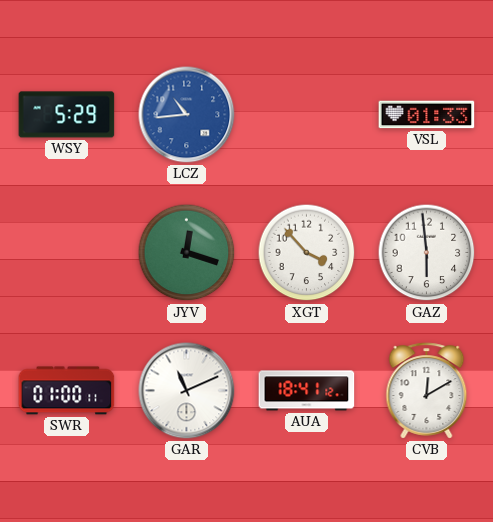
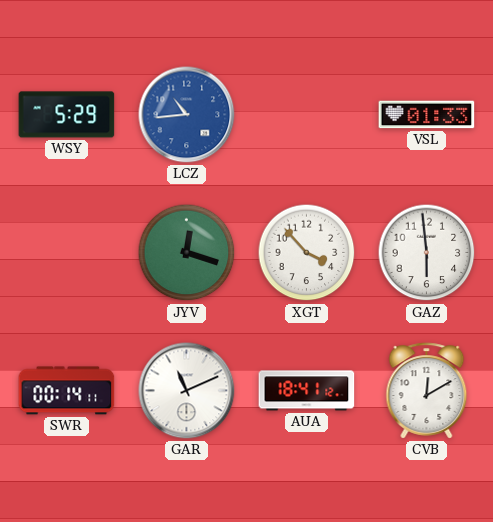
SWR: 01:00 -> 00:14
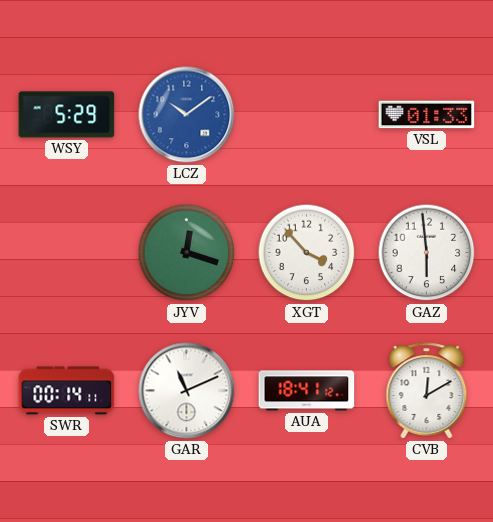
LCZ: 10:44 -> 10:09
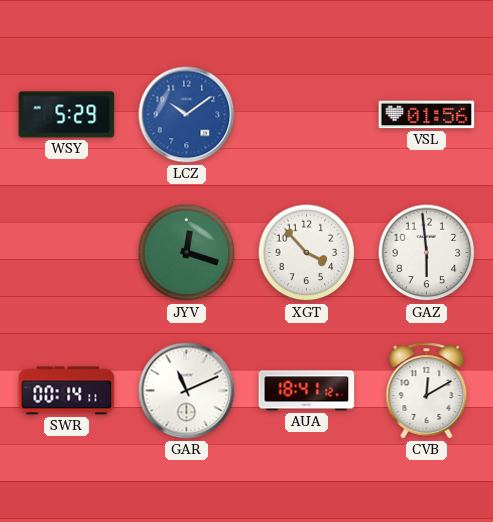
VSL: 01:33 -> 01:56
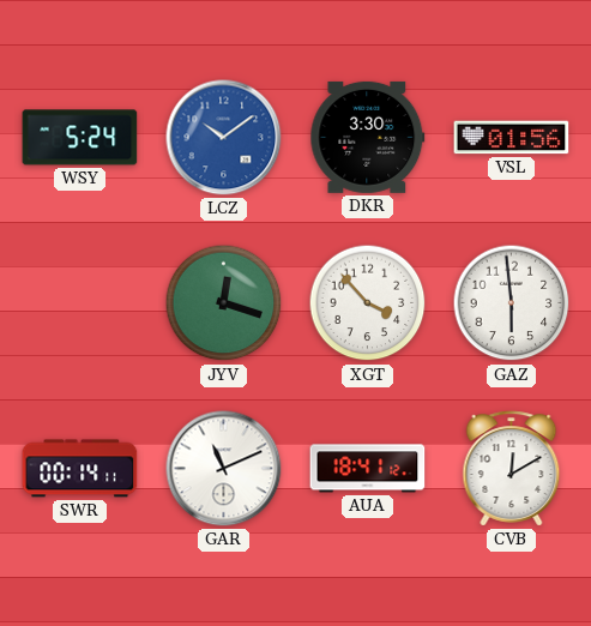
WSY: 5:29 -> 5:24
DKR: none -> 3:30
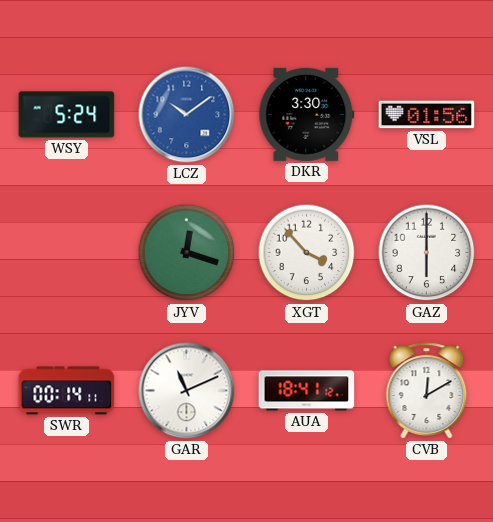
GAZ: 5:59 -> 6:00
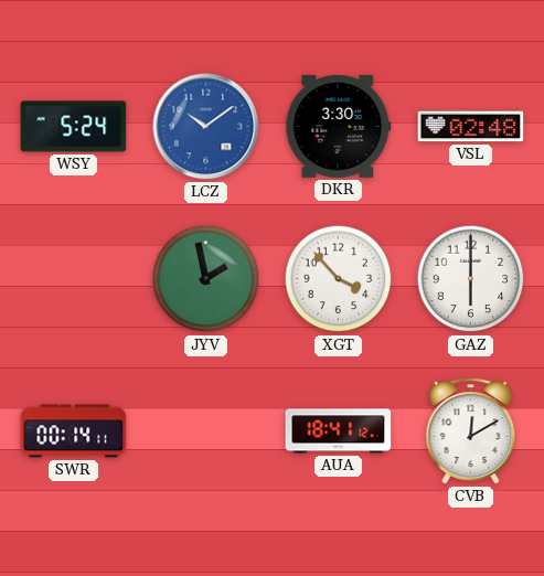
VSL: 01:56 -> 02:48
JYV: 12:18 -> 1:58
GAR: 11:11 -> none
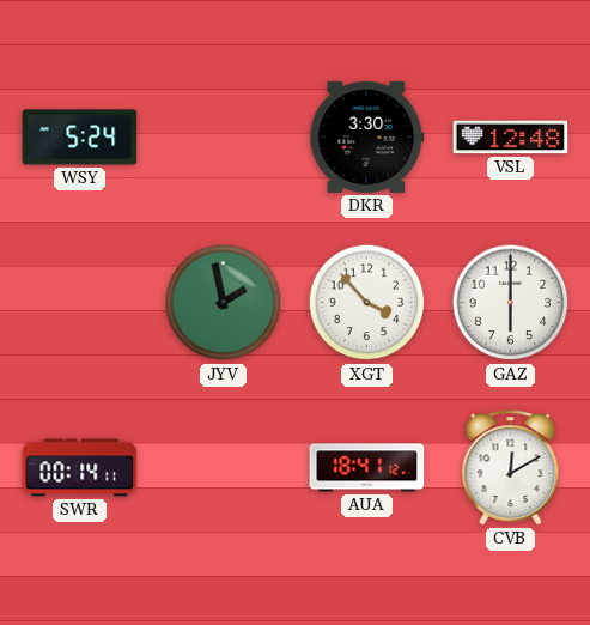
LCZ: 10:09 -> none
VSL: 02:48 -> 12:48
